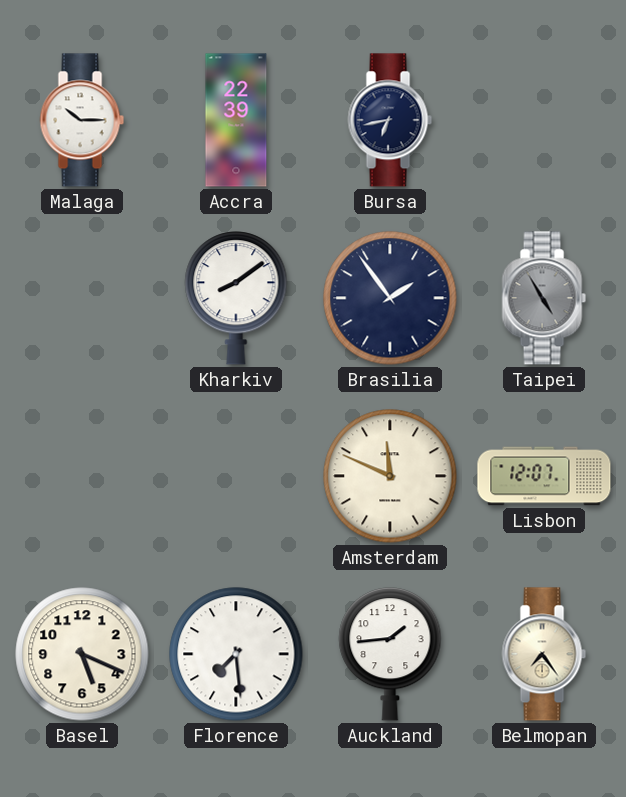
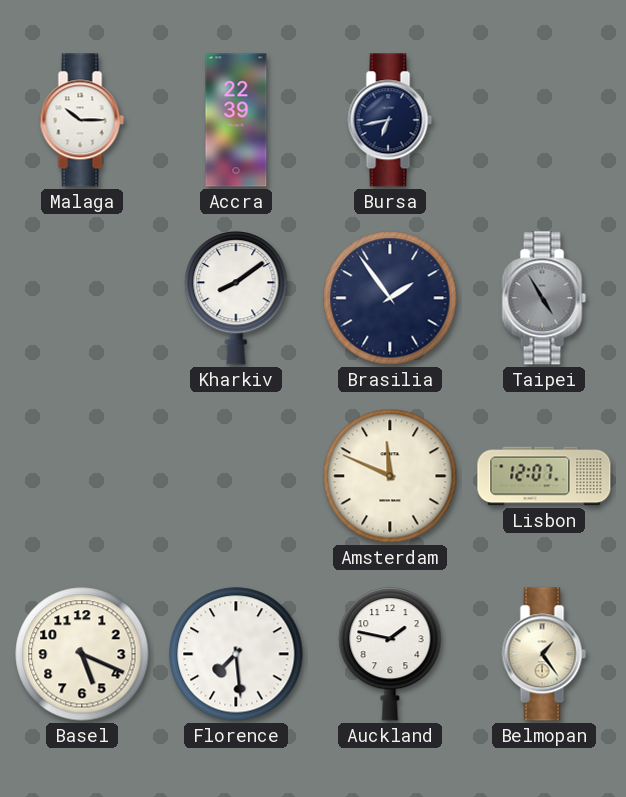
Auckland: 1:44 -> 1:47
Belmopan: 7:24 -> 1:24
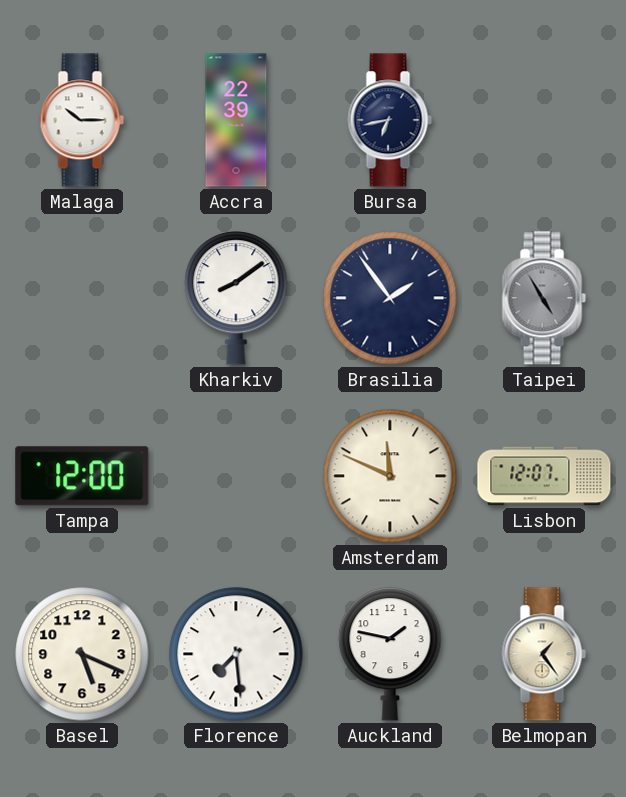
Tampa: none -> 12:00
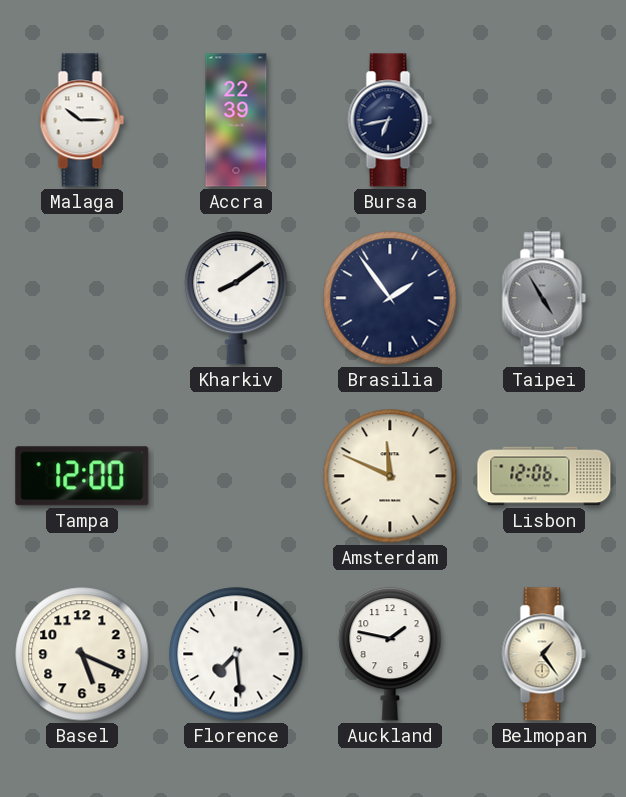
Lisbon: 12:07 -> 12:06
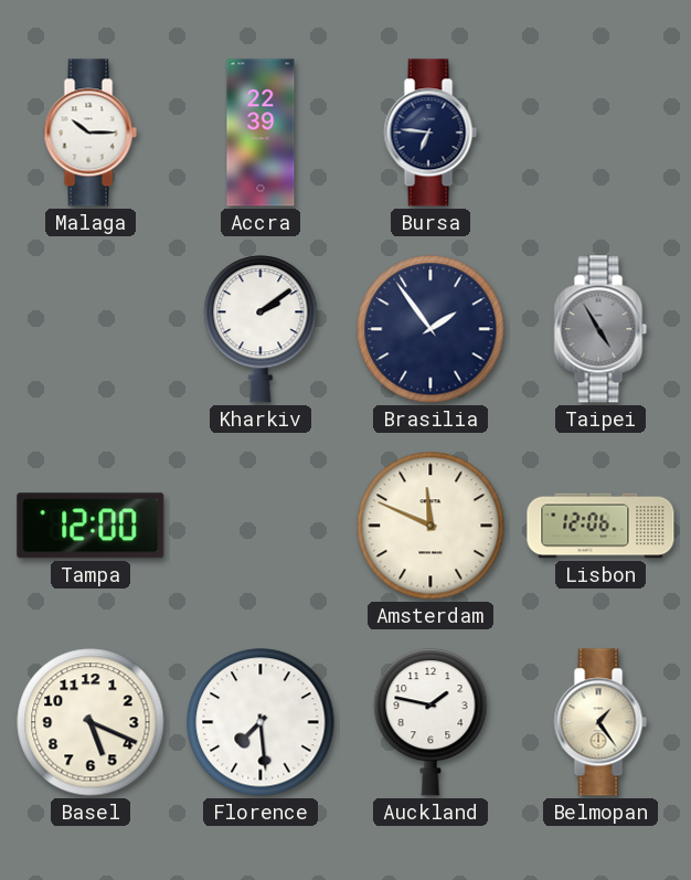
Bursa: 6:43 -> 6:46
Kharkiv: 8:09 -> 2:09
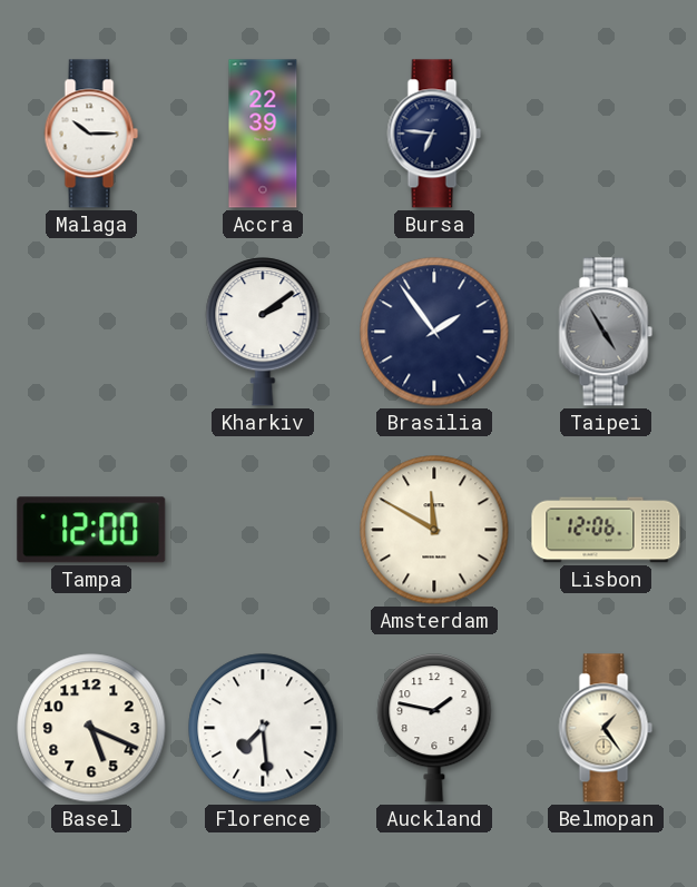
Amsterdam: 11:49 -> 11:50
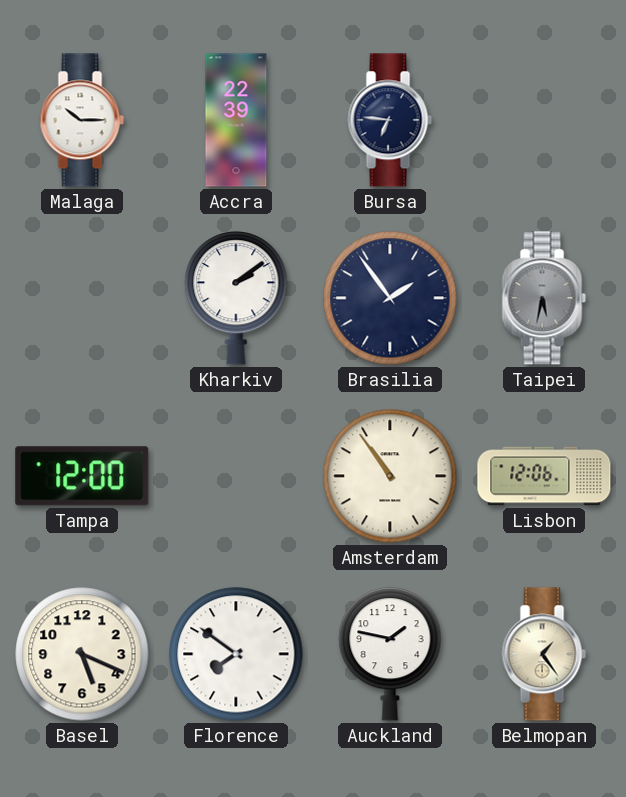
Taipei: 4:55 -> 5:32
Amsterdam: 11:50 -> 10:54
Florence: 7:29 -> 7:51
